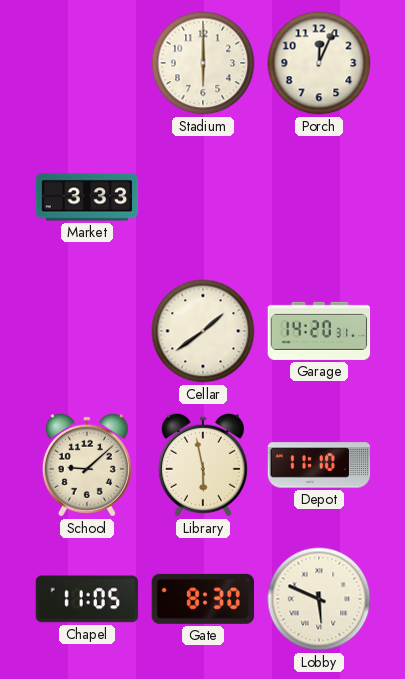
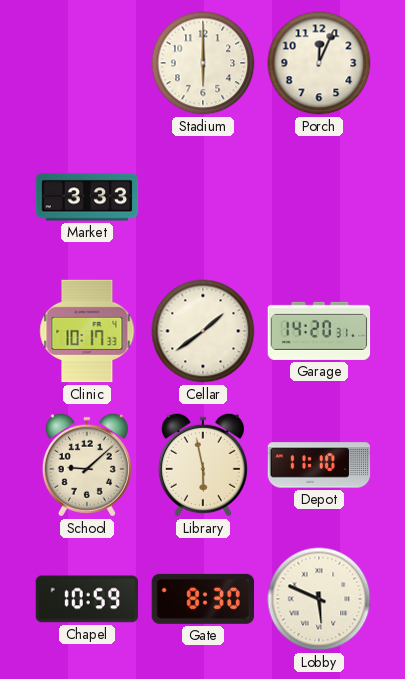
Clinic: none -> 10:17
Chapel: 11:05 -> 10:59
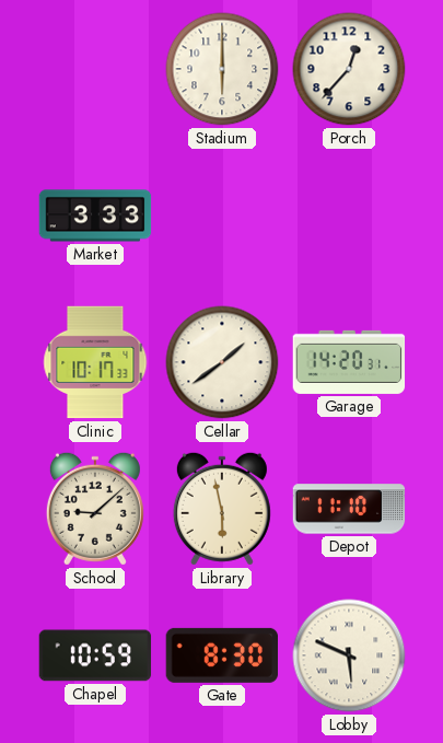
Porch: 12:04 -> 12:37
